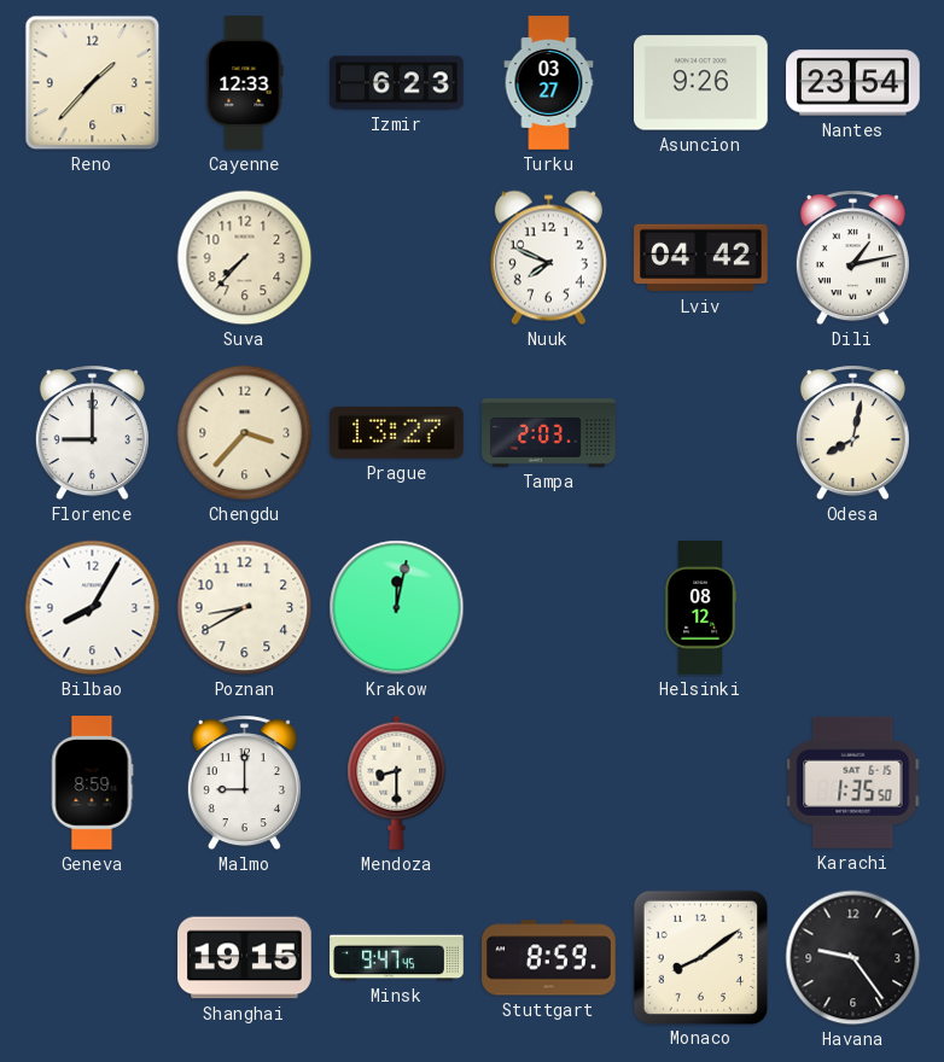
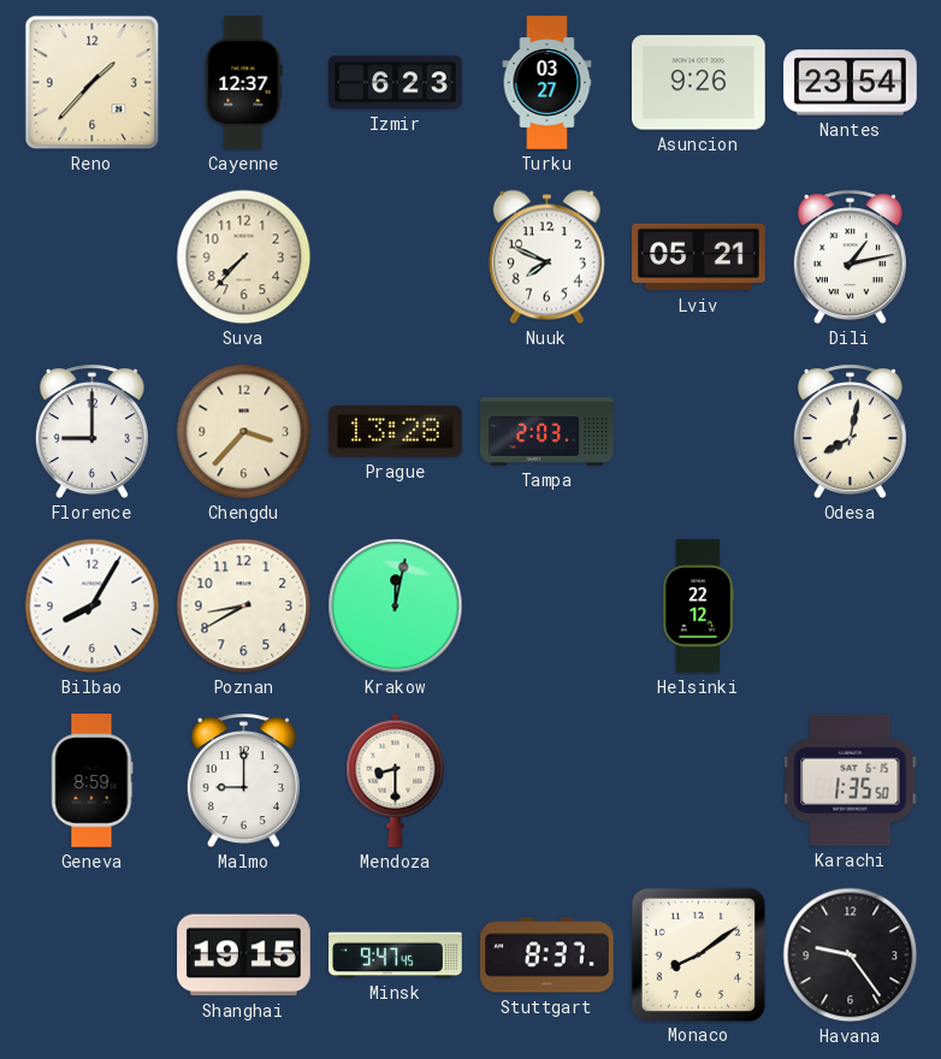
Cayenne: 12:33 -> 12:37
Lviv: 04:42 -> 05:21
Prague: 13:27 -> 13:28
Helsinki: 08:12 -> 22:12
Stuttgart: 8:59 -> 8:37
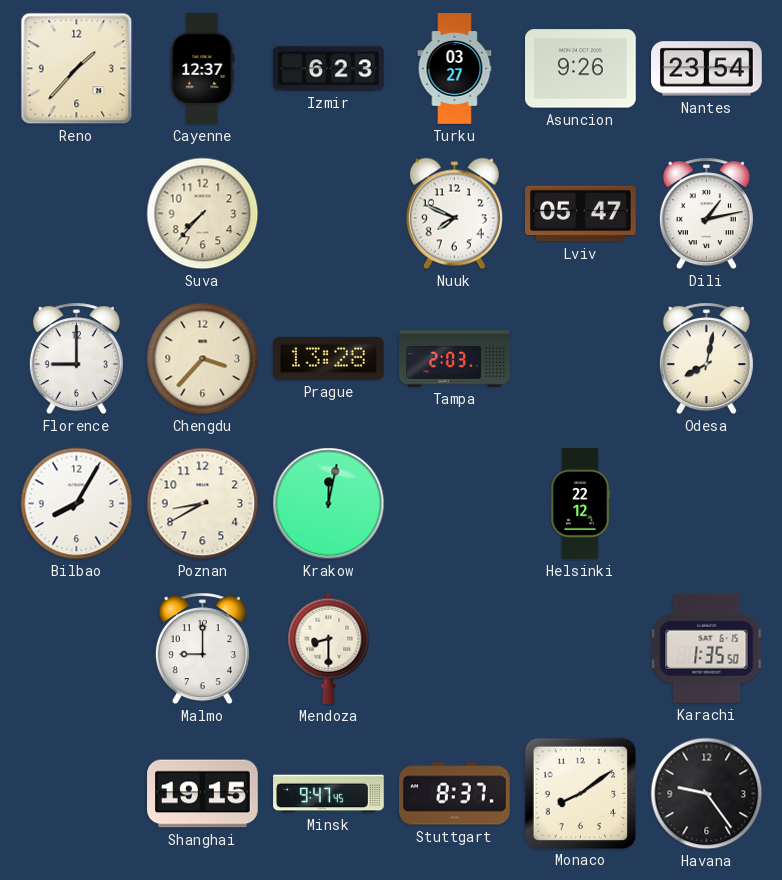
Lviv: 05:21 -> 05:47
Geneva: 8:59 -> none
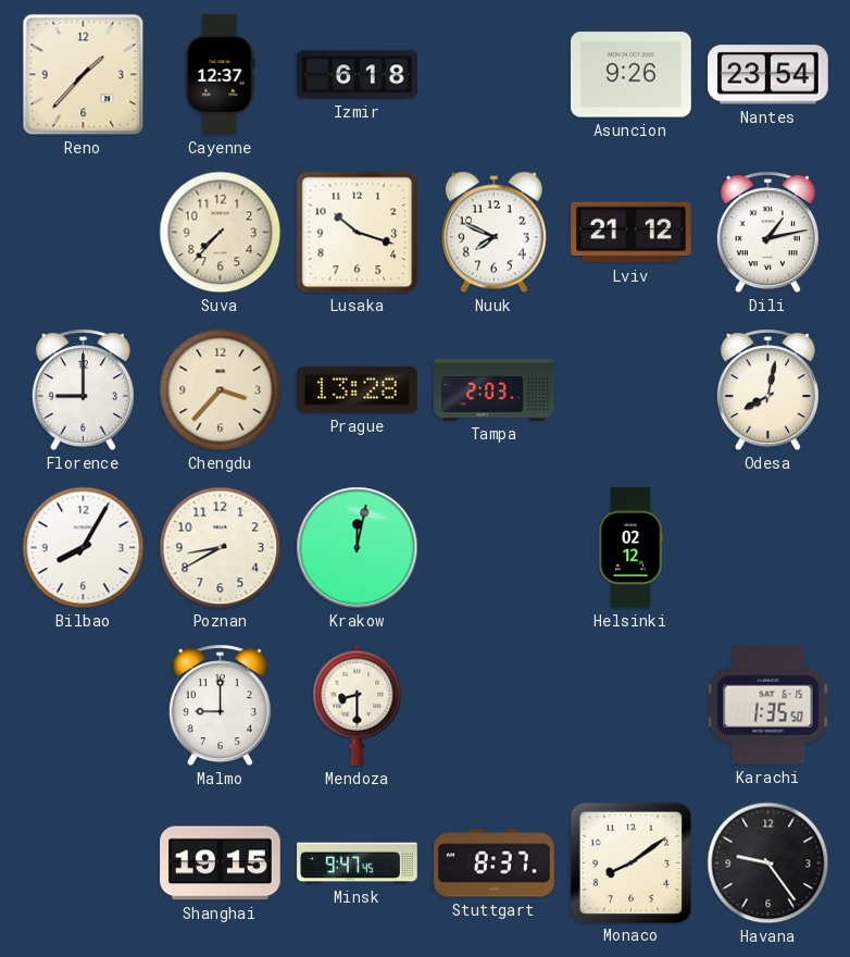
Izmir: 6:23 -> 6:18
Turku: 03:27 -> none
Lusaka: none -> 10:18
Lviv: 05:47 -> 21:12
Helsinki: 22:12 -> 02:12
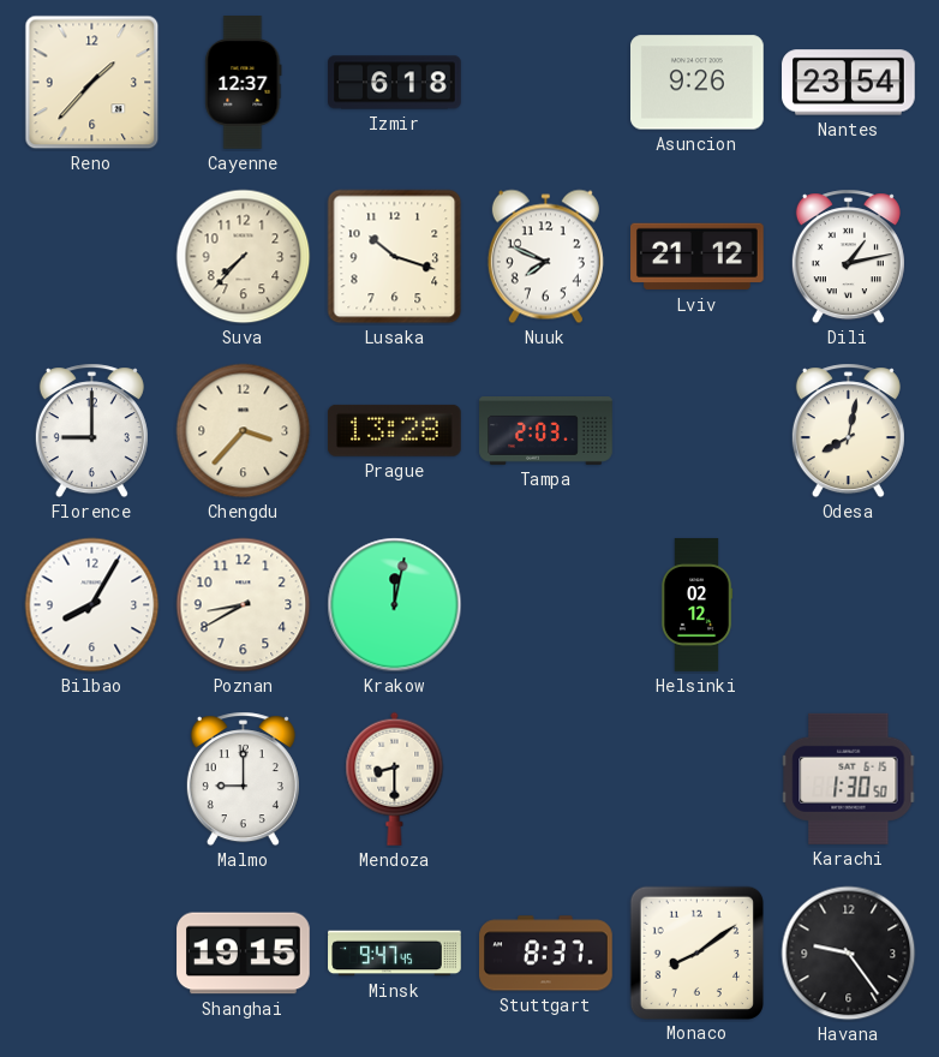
Karachi: 1:35 -> 1:30
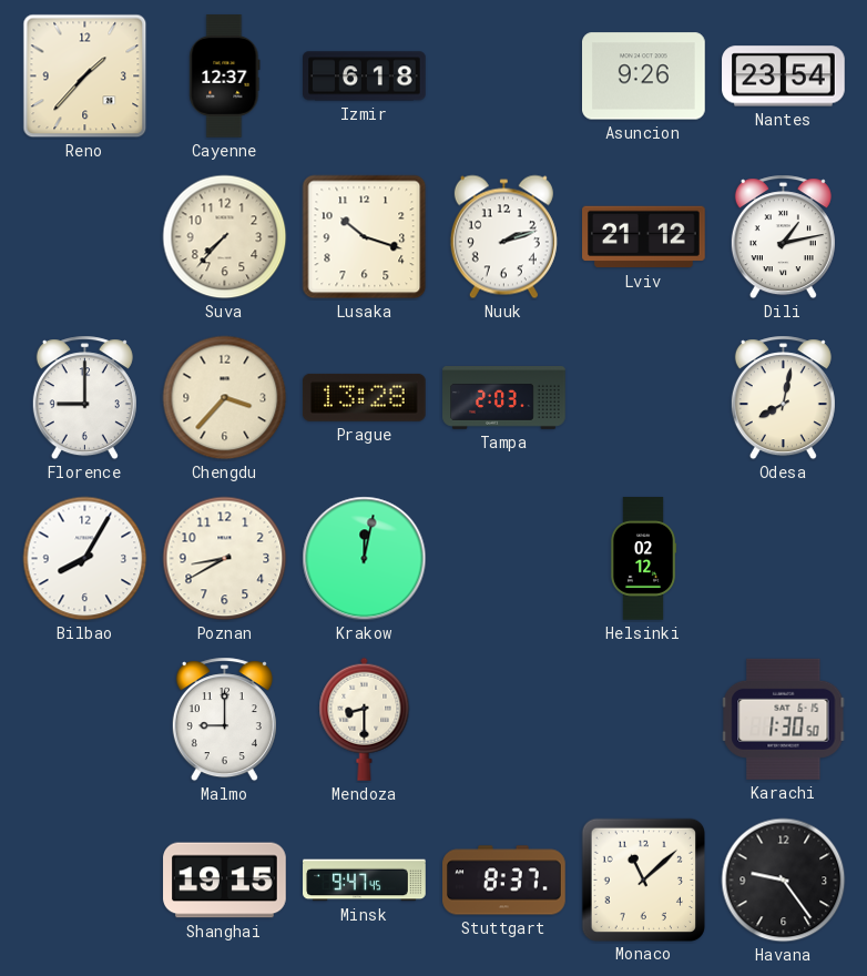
Nuuk: 7:49 -> 2:12
Monaco: 8:09 -> 11:08
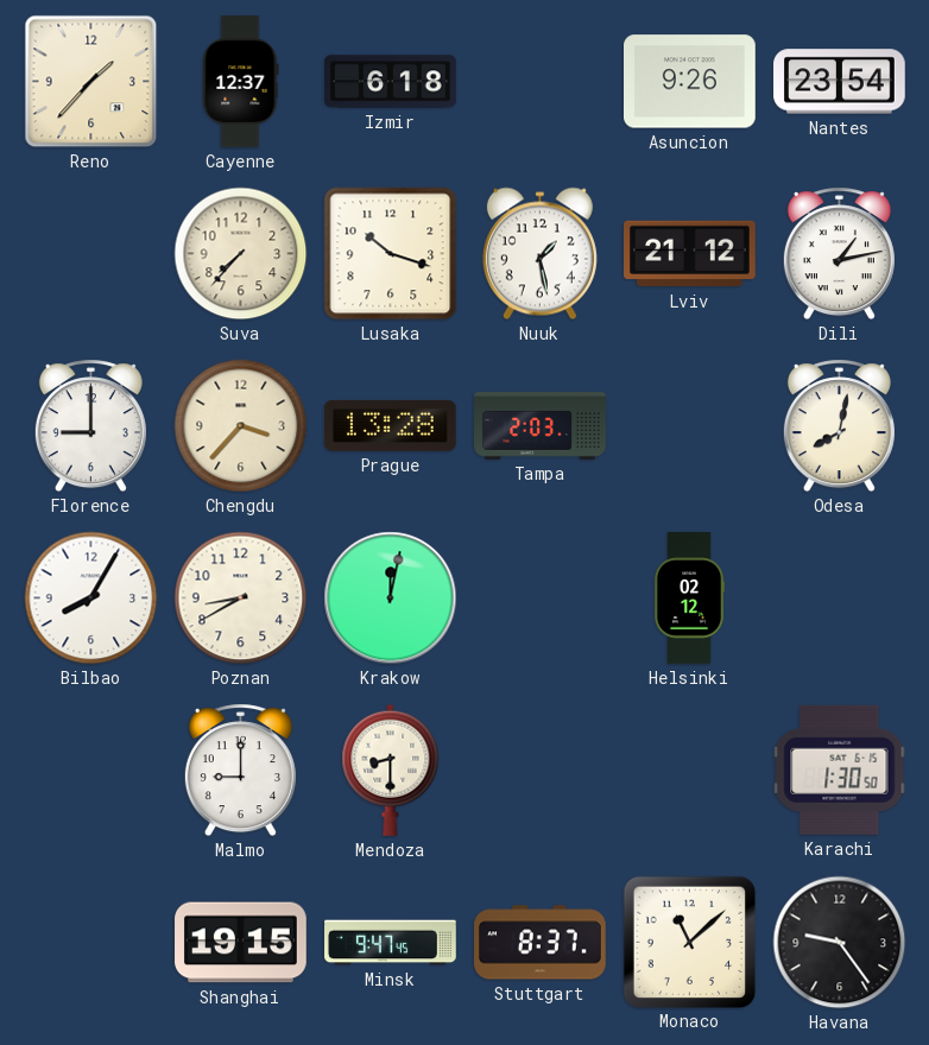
Nuuk: 2:12 -> 1:28
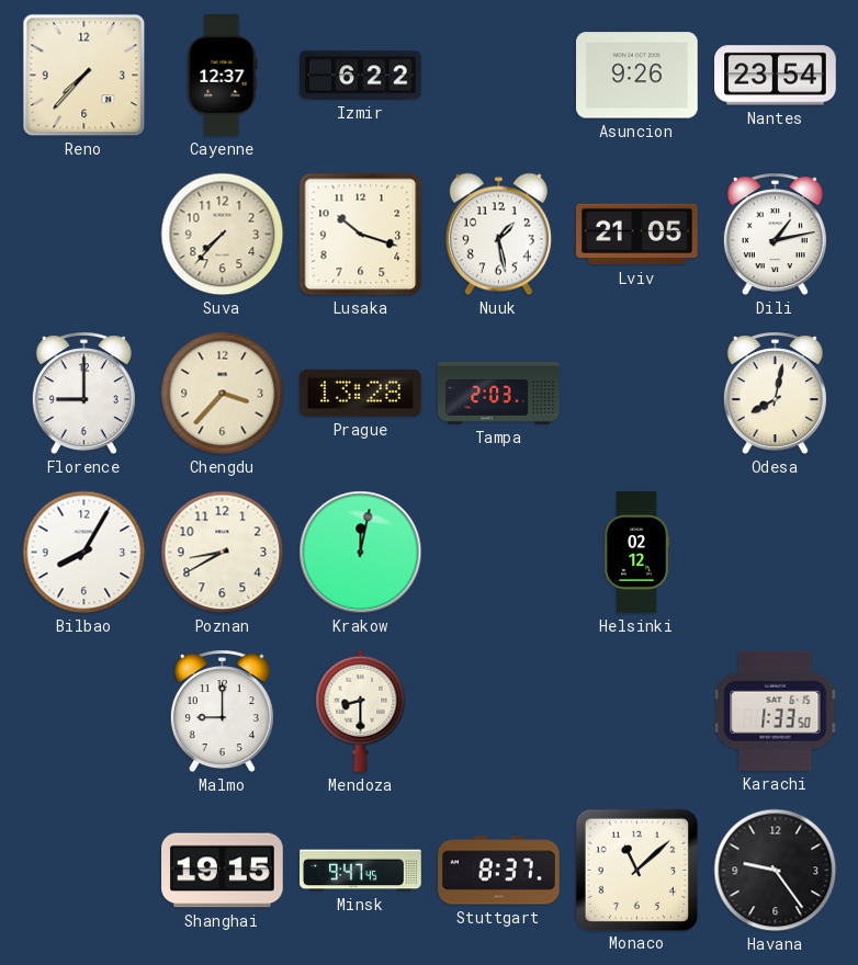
Reno: 1:37 -> 7:37
Izmir: 6:18 -> 6:22
Lviv: 21:12 -> 21:05
Karachi: 1:30 -> 1:33
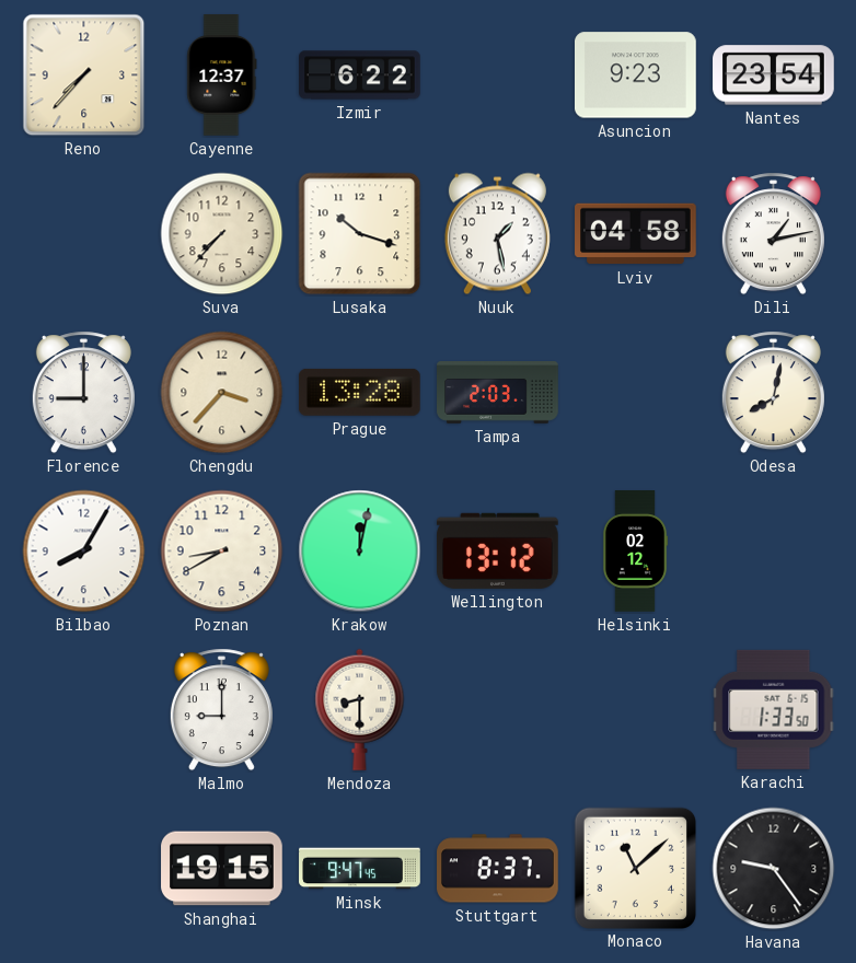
Asuncion: 9:26 -> 9:23
Lviv: 21:05 -> 04:58
Wellington: none -> 13:12
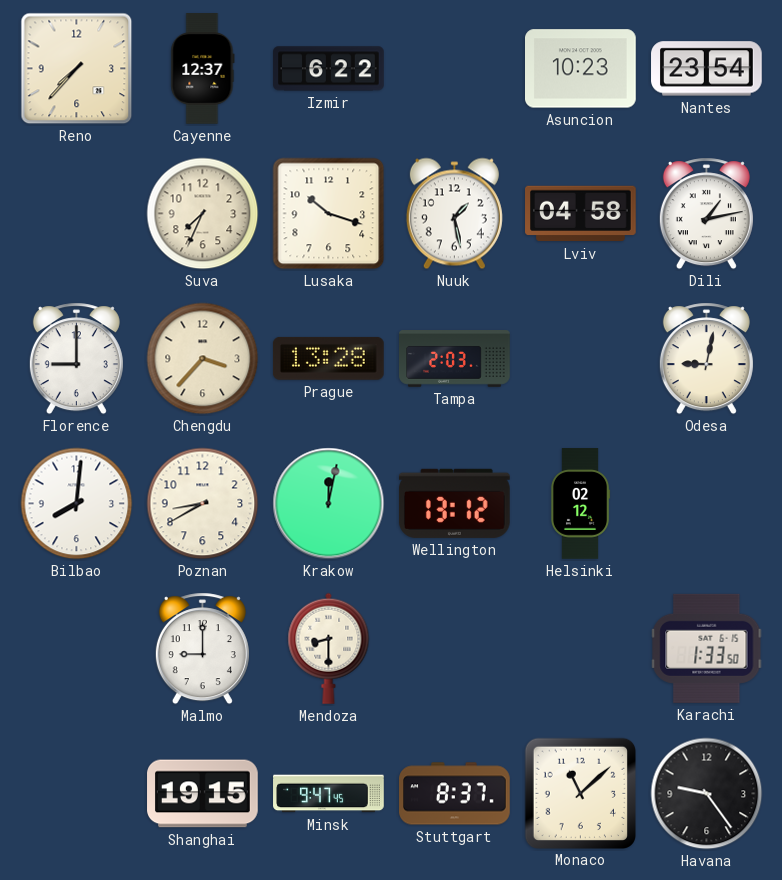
Asuncion: 9:23 -> 10:23
Suva: 7:37 -> 7:34
Odesa: 8:02 -> 9:02
Bilbao: 8:05 -> 8:01
